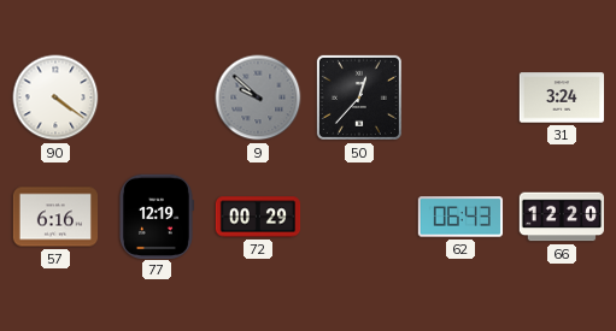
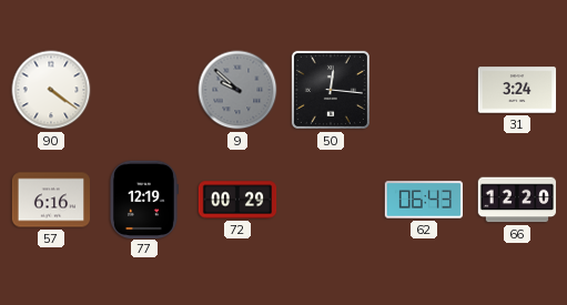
50: 12:37 -> 12:16
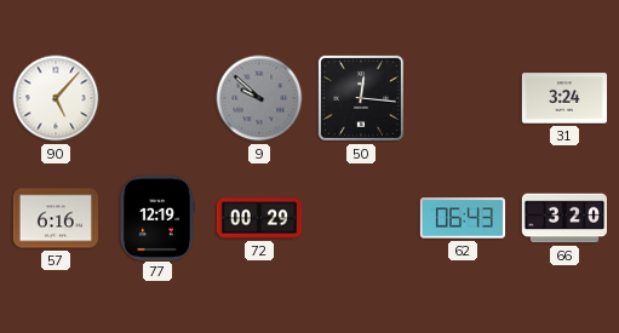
90: 4:21 -> 5:07
66: 12:20 -> 3:20
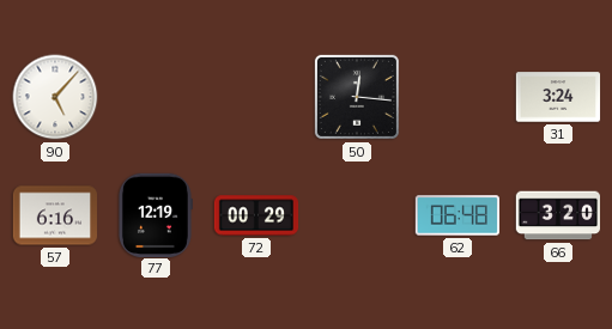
9: 9:52 -> none
62: 06:43 -> 06:48
